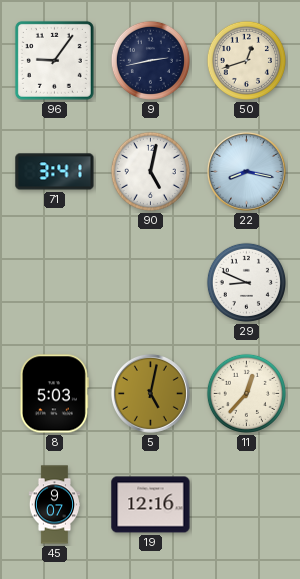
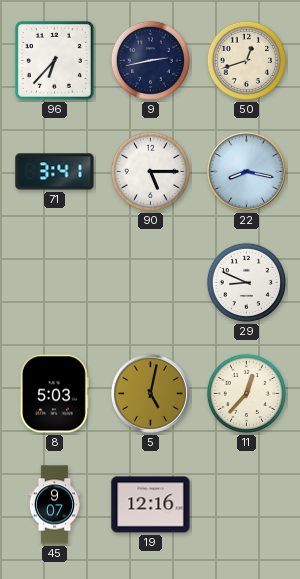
96: 9:06 -> 6:37
90: 5:02 -> 5:15
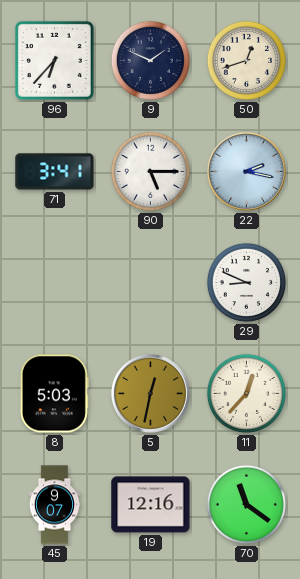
9: 2:43 -> 1:49
22: 8:17 -> 2:17
5: 5:02 -> 12:32
70: none -> 11:21
